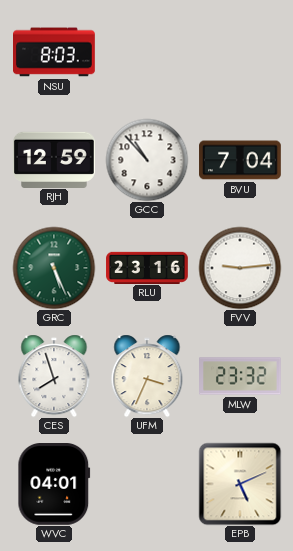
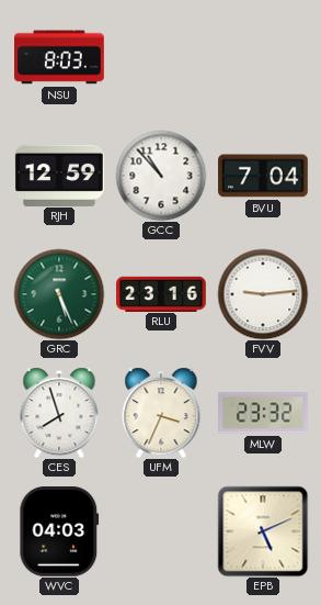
WVC: 04:01 -> 04:03
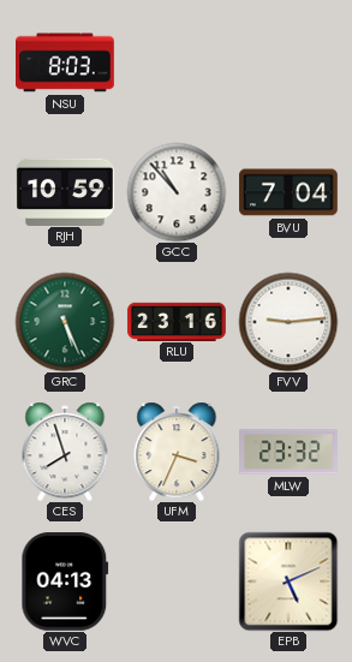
RJH: 12:59 -> 10:59
WVC: 04:03 -> 04:13
